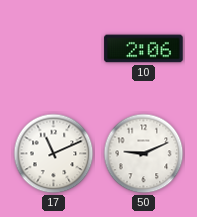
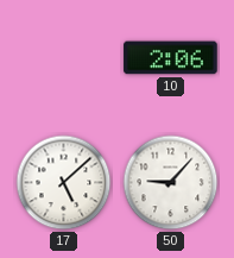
17: 11:11 -> 5:08
50: 9:11 -> 9:07
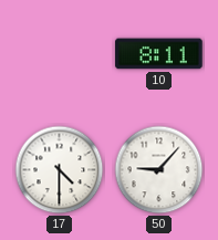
10: 2:06 -> 8:11
17: 5:08 -> 4:30
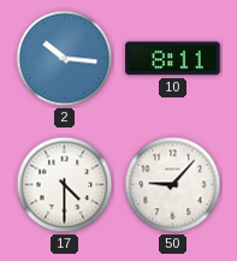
2: none -> 10:16
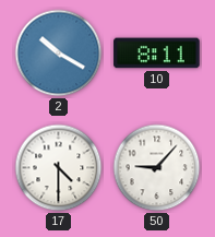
2: 10:16 -> 10:20
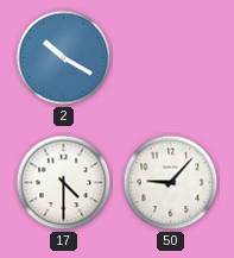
10: 8:11 -> none
